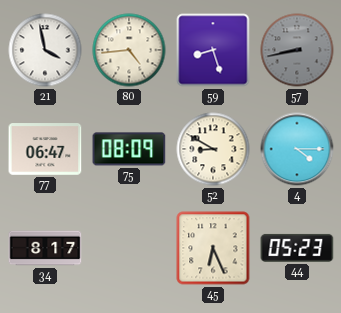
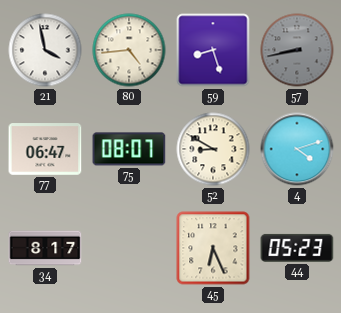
75: 08:09 -> 08:07
4: 4:15 -> 4:12
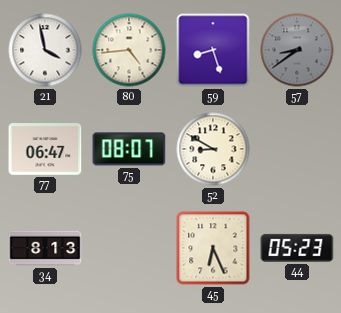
57: 8:43 -> 8:39
4: 4:12 -> none
34: 8:17 -> 8:13
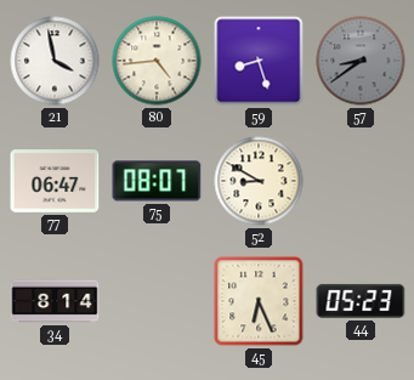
34: 8:13 -> 8:14
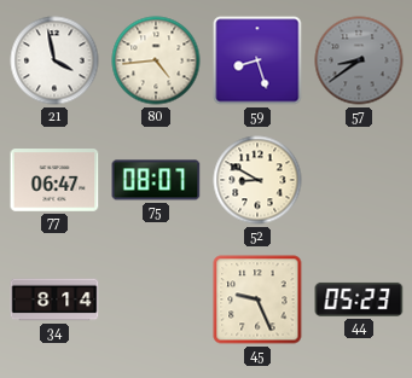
45: 6:26 -> 9:26
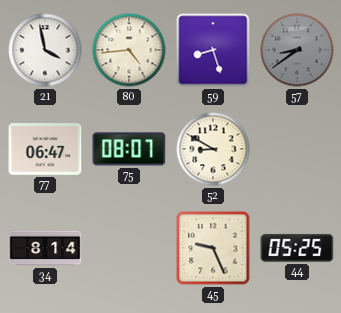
44: 05:23 -> 05:25
